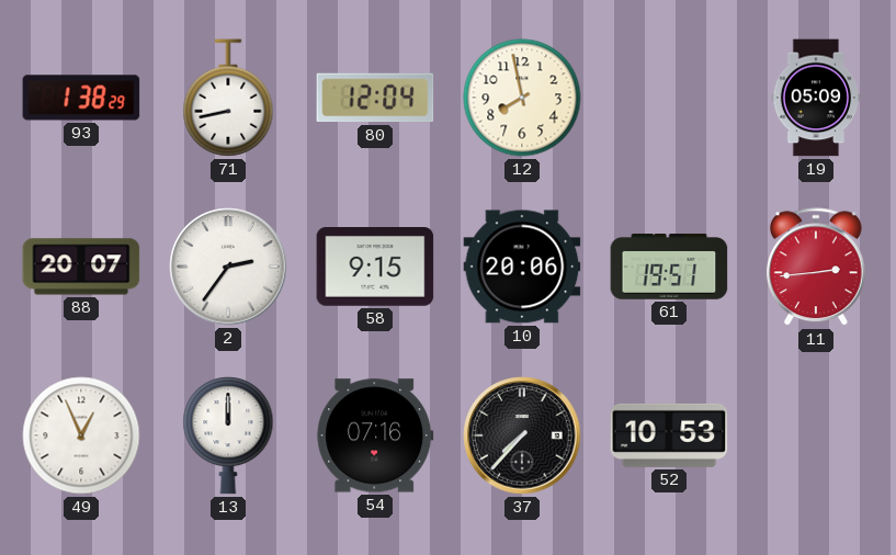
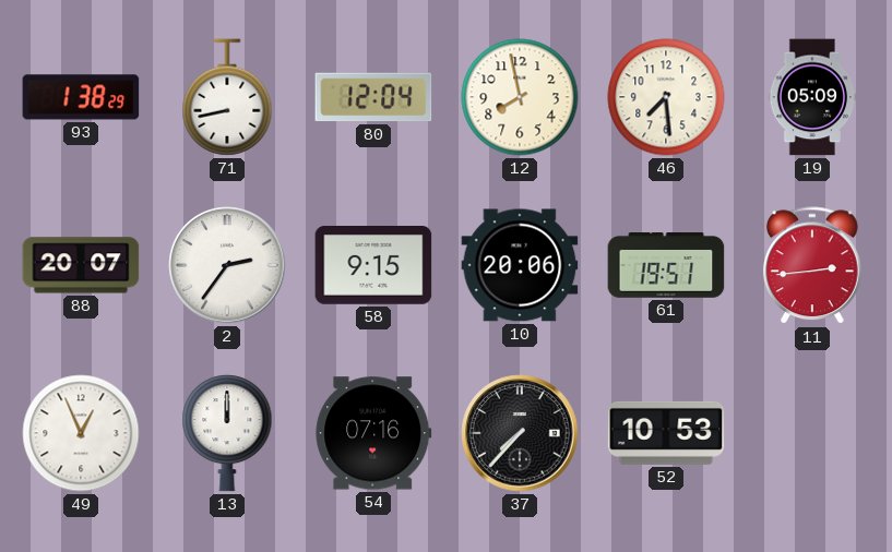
46: none -> 7:29
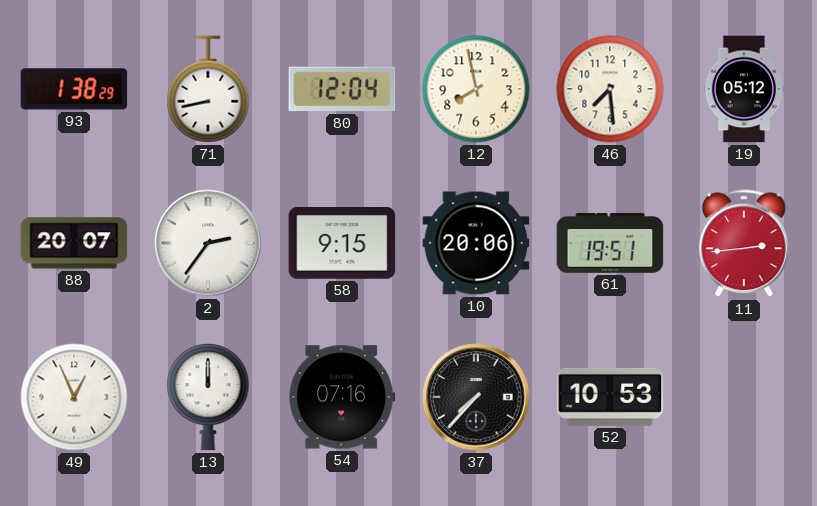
19: 05:09 -> 05:12
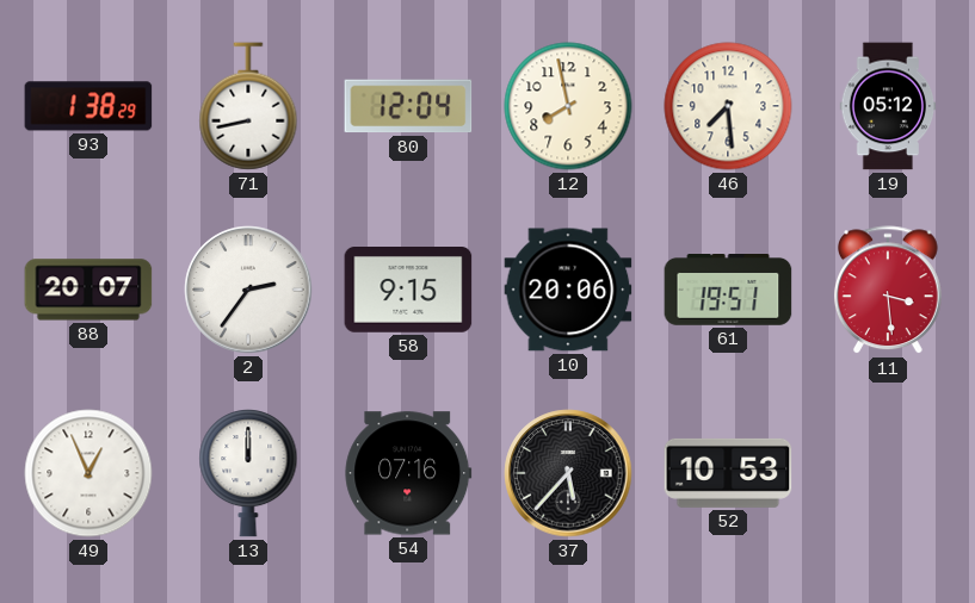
11: 2:44 -> 3:29
37: 7:37 -> 5:37
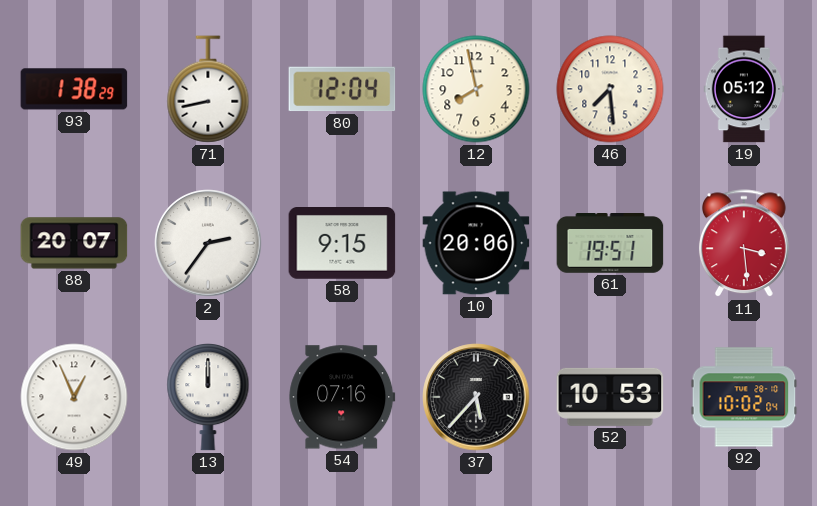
92: none -> 10:02
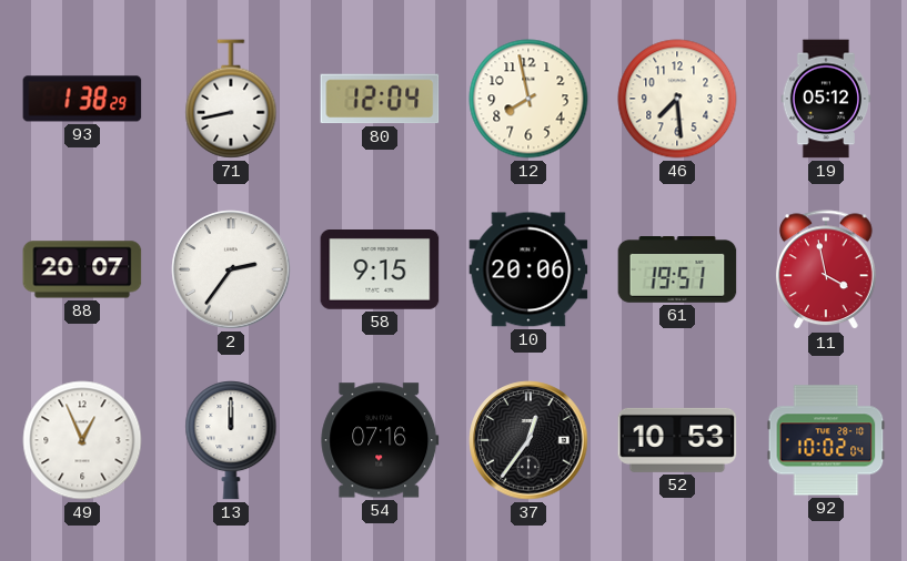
11: 3:29 -> 3:58
37: 5:37 -> 12:36
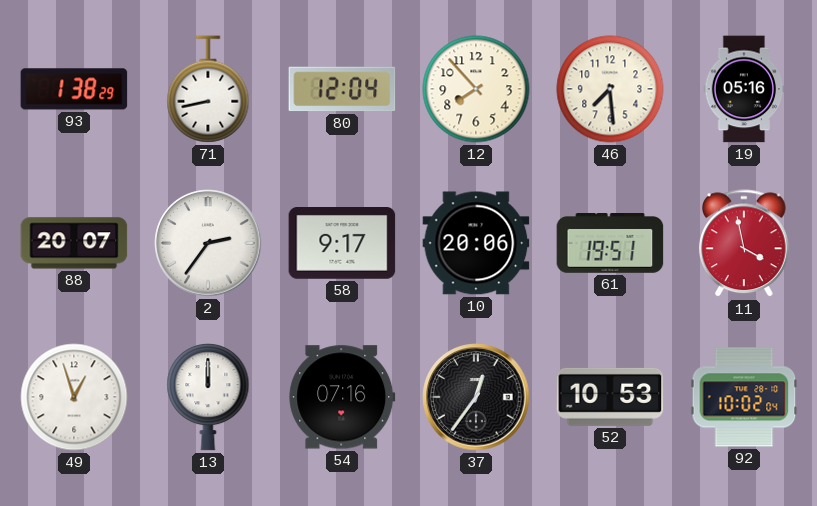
12: 7:58 -> 7:53
19: 05:12 -> 05:16
58: 9:15 -> 9:17
49: 12:56 -> 12:57
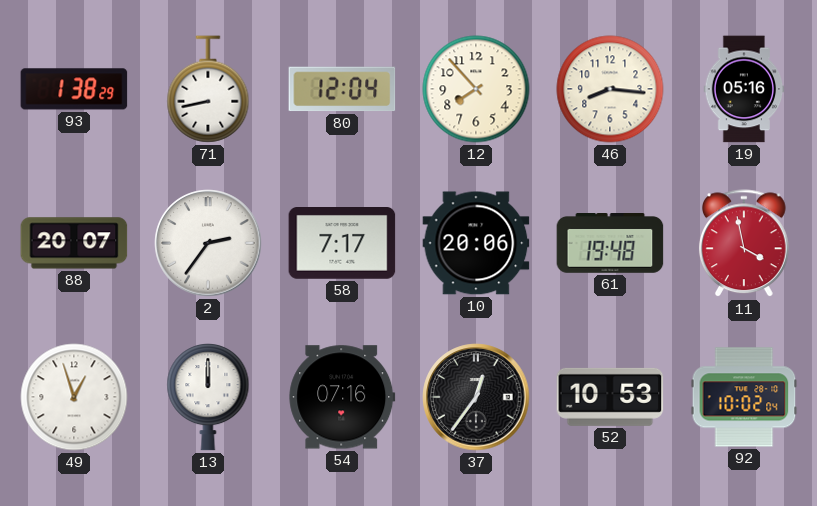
46: 7:29 -> 8:16
58: 9:17 -> 7:17
61: 19:51 -> 19:48
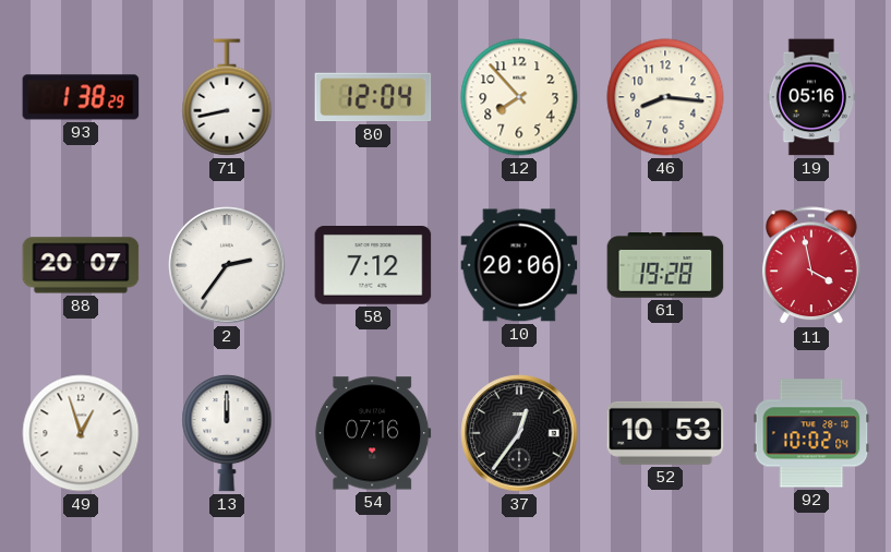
58: 7:17 -> 7:12
61: 19:48 -> 19:28
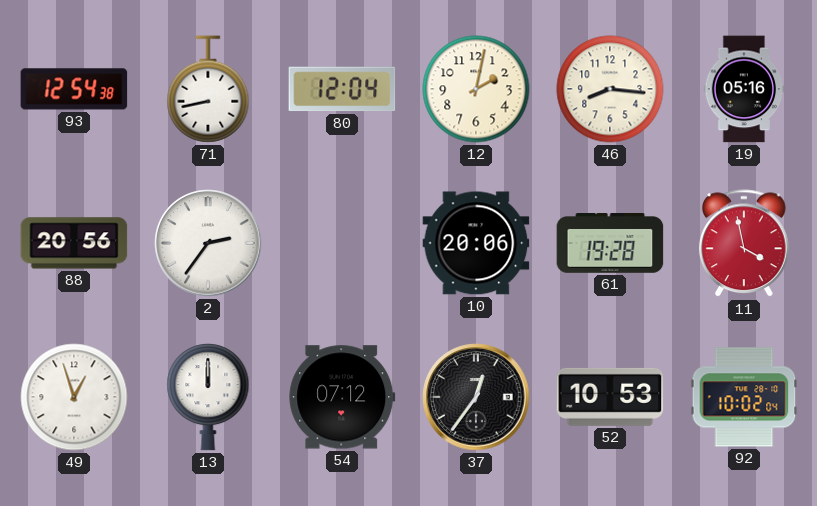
93: 1:38 -> 12:54
12: 7:53 -> 2:02
88: 20:07 -> 20:56
58: 7:12 -> none
54: 07:16 -> 07:12
